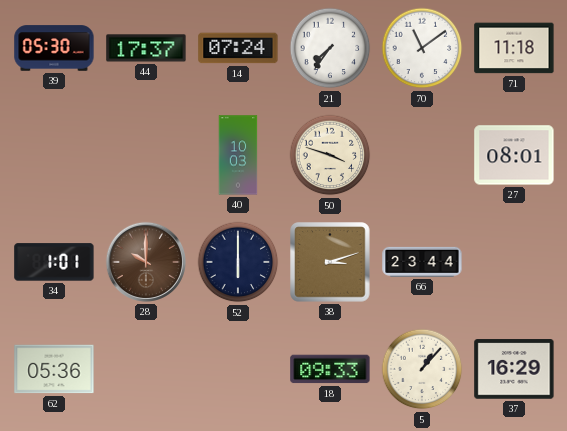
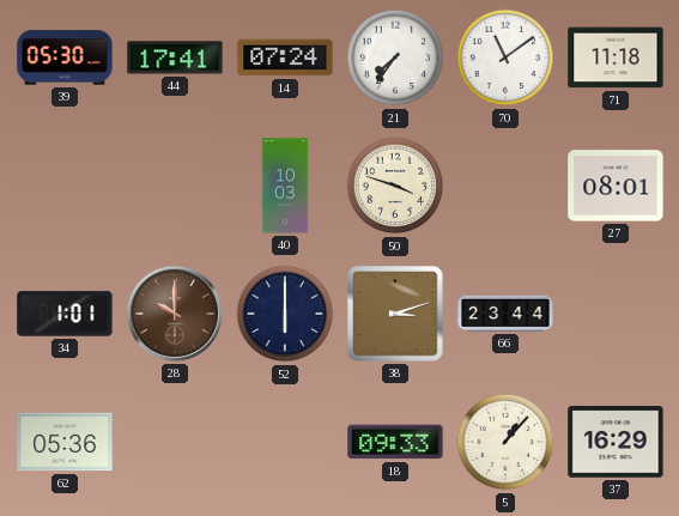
44: 17:37 -> 17:41
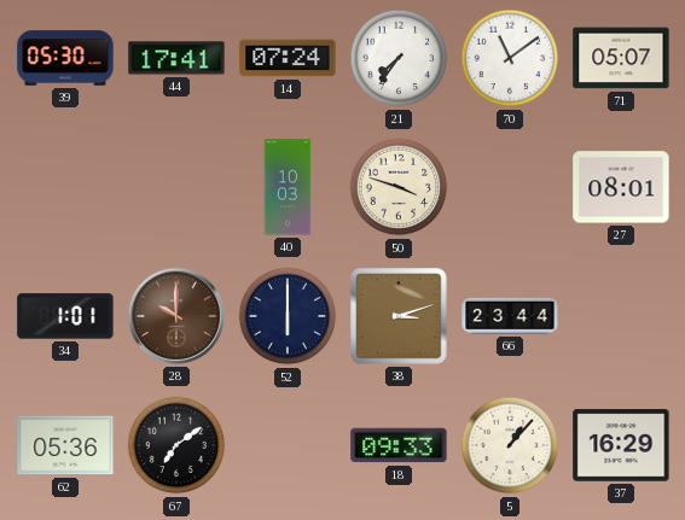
71: 11:18 -> 05:07
67: none -> 7:09
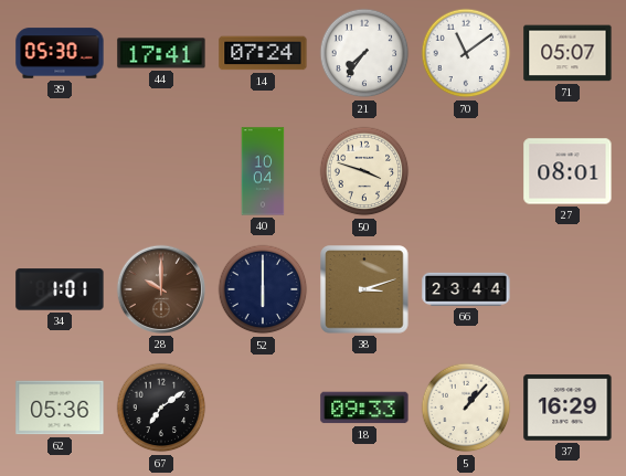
40: 10:03 -> 10:04
